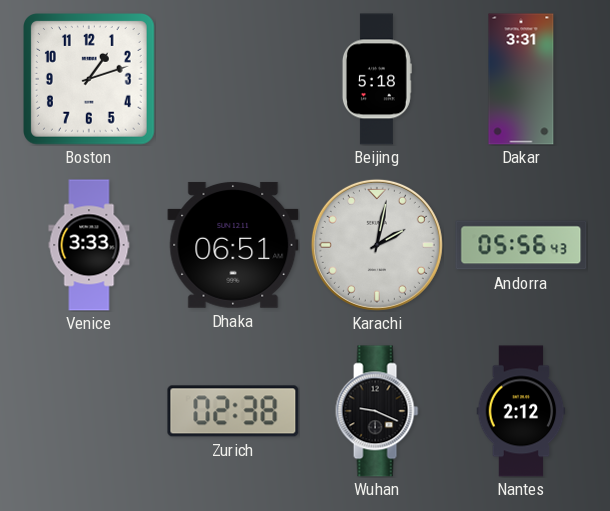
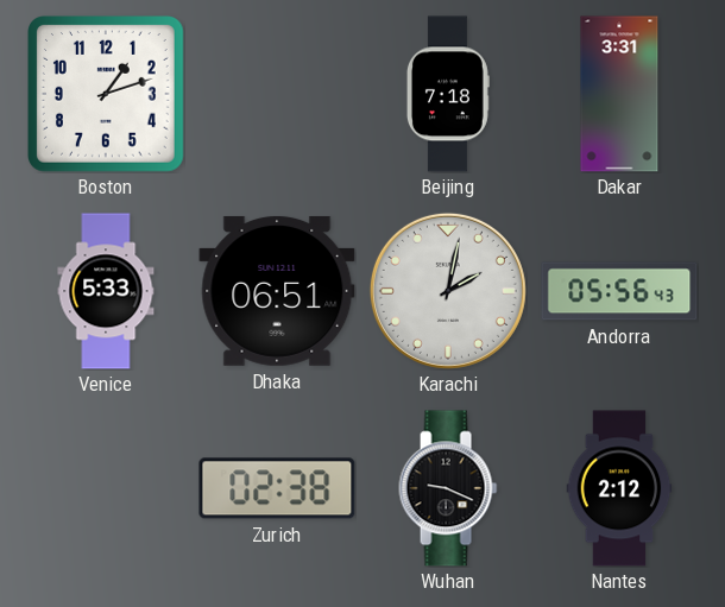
Beijing: 5:18 -> 7:18
Venice: 3:33 -> 5:33
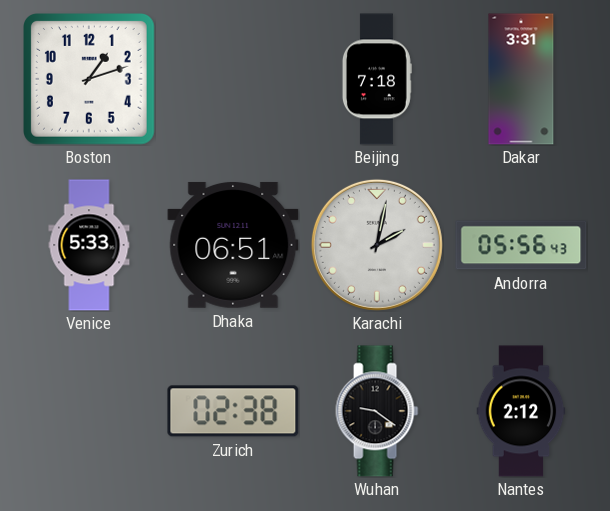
Wuhan: 9:19 -> 9:21
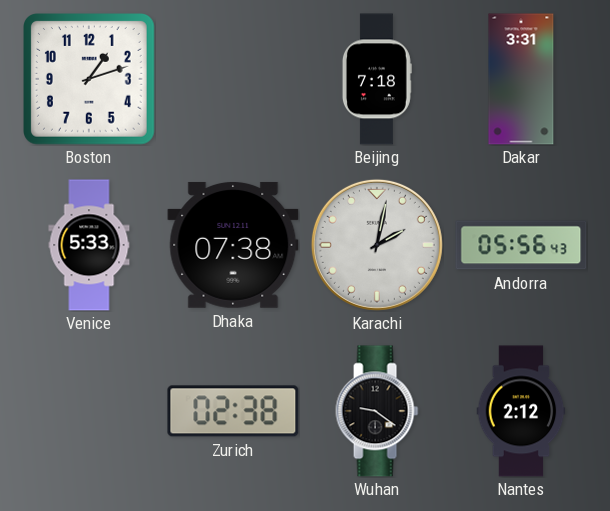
Dhaka: 06:51 -> 07:38
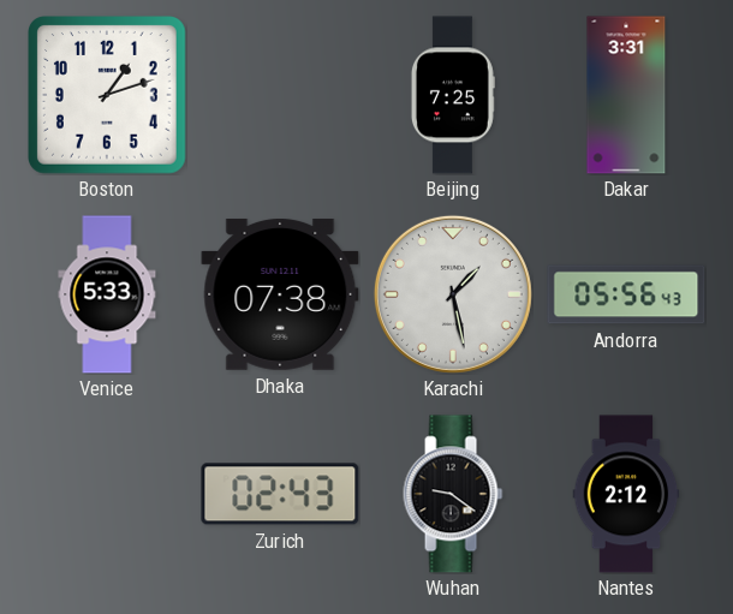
Beijing: 7:18 -> 7:25
Karachi: 2:02 -> 1:28
Zurich: 02:38 -> 02:43
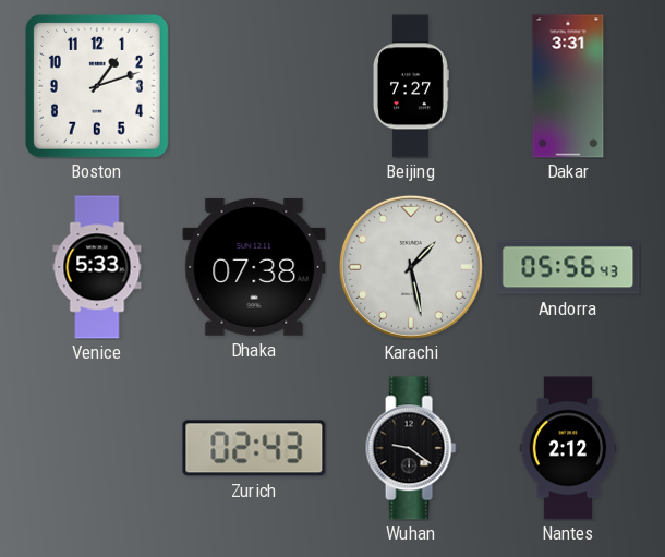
Beijing: 7:25 -> 7:27
